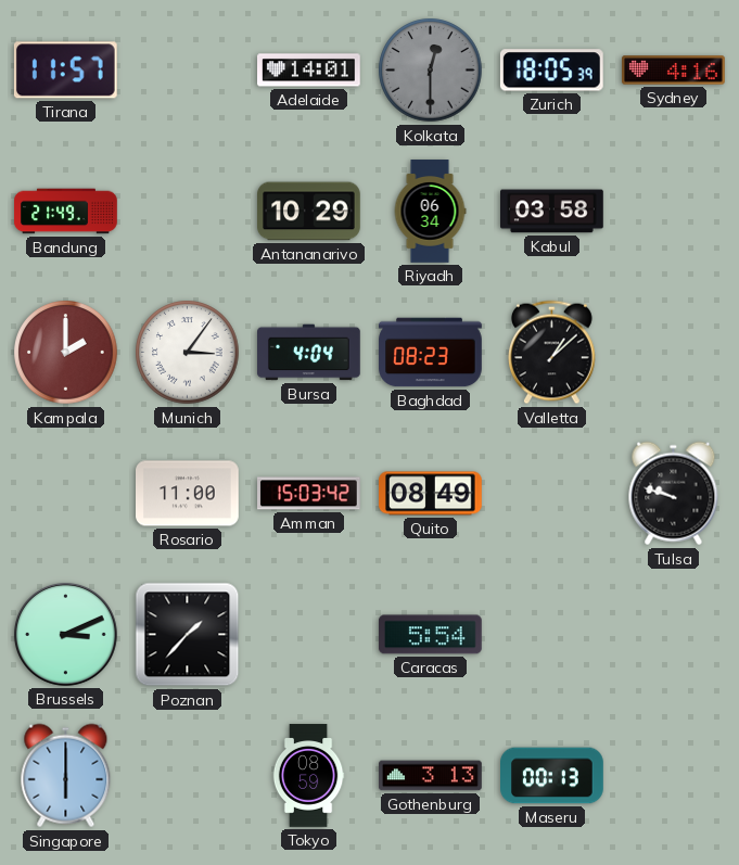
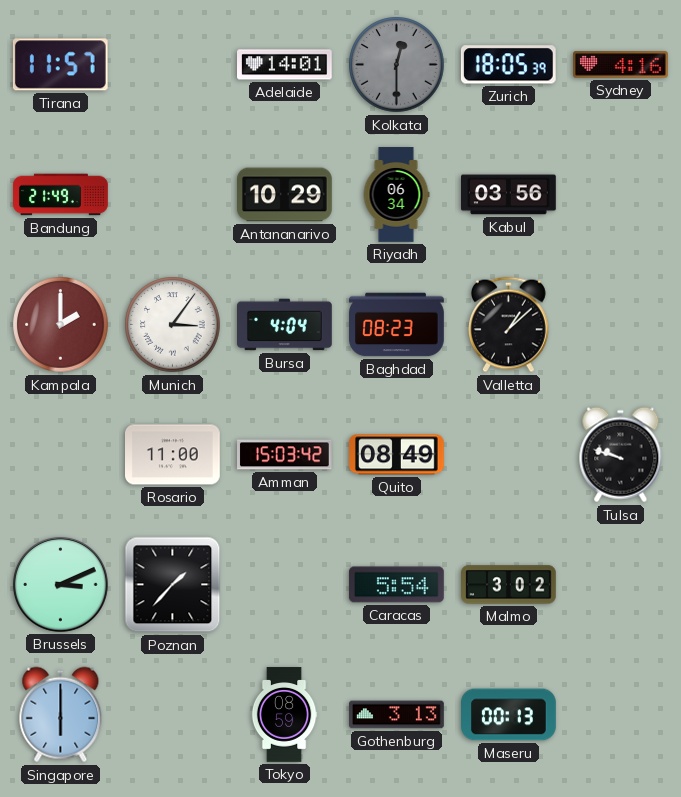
Kabul: 03:58 -> 03:56
Malmo: none -> 3:02
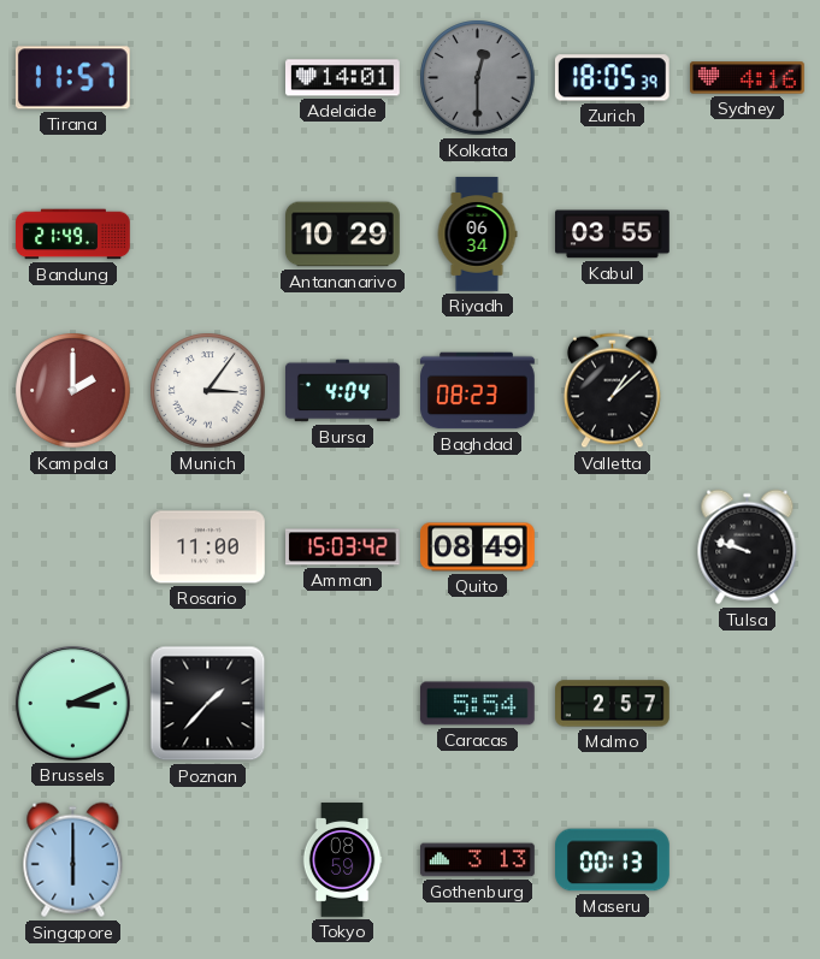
Kabul: 03:56 -> 03:55
Malmo: 3:02 -> 2:57
